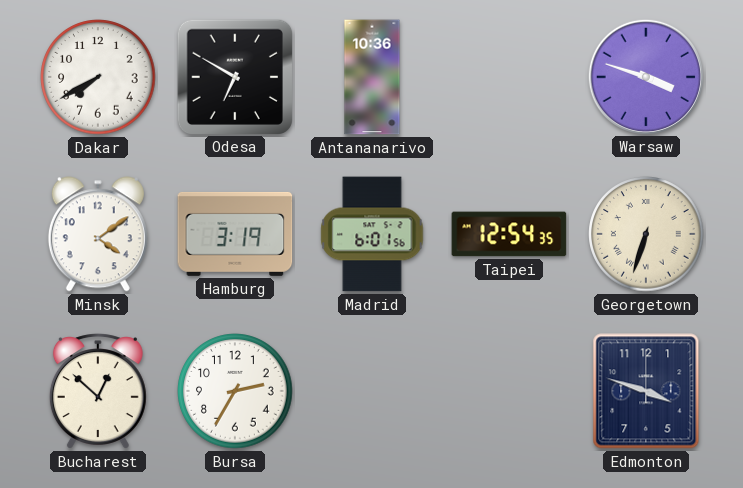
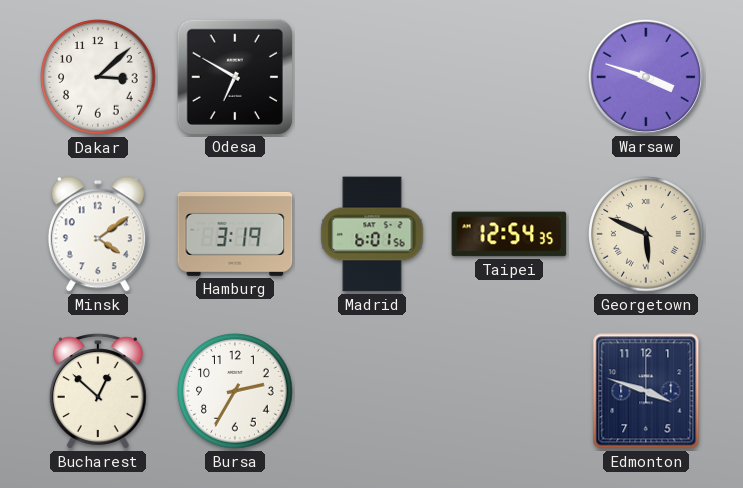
Dakar: 7:40 -> 3:08
Antananarivo: 10:36 -> none
Georgetown: 6:33 -> 5:49
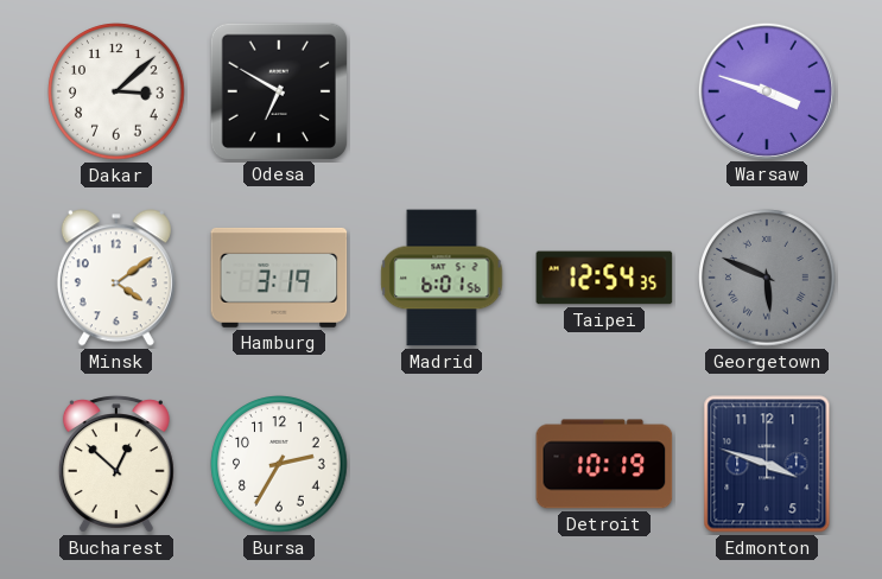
Georgetown dial: cream -> grey
Detroit: none -> 10:19
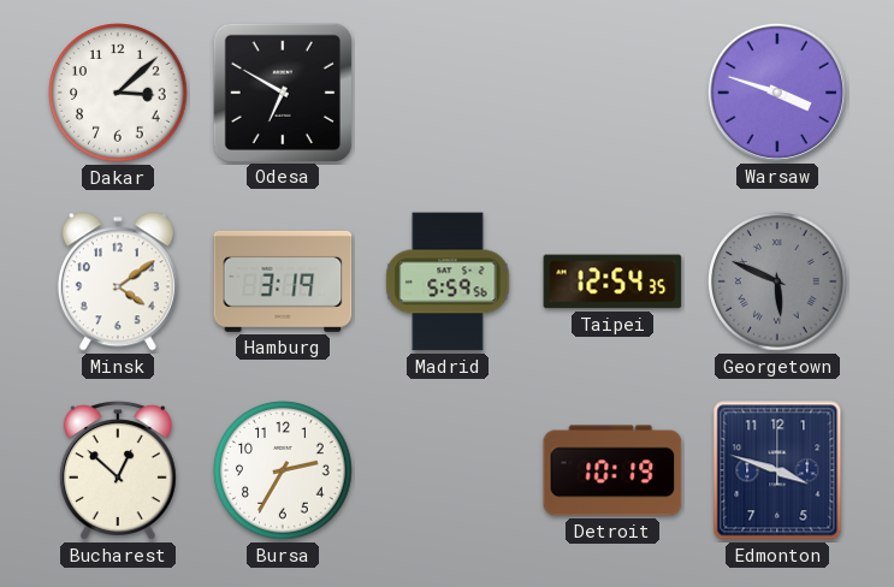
Madrid: 6:01 -> 5:59
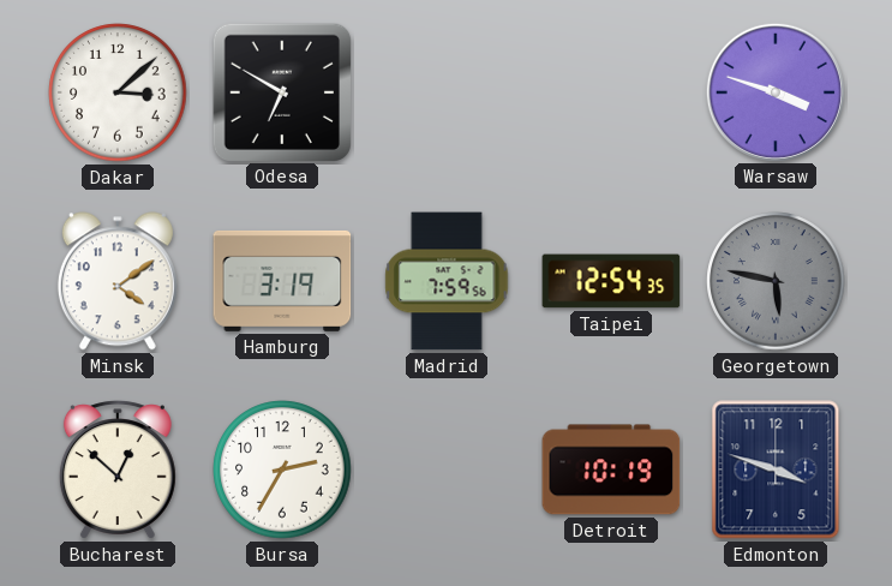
Madrid: 5:59 -> 7:59
Georgetown: 5:49 -> 5:47
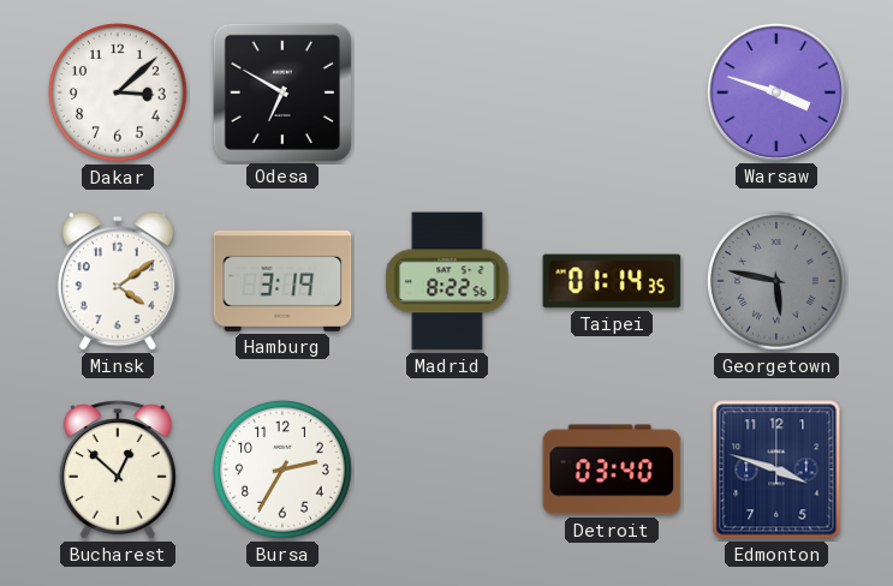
Madrid: 7:59 -> 8:22
Taipei: 12:54 -> 01:14
Detroit: 10:19 -> 03:40
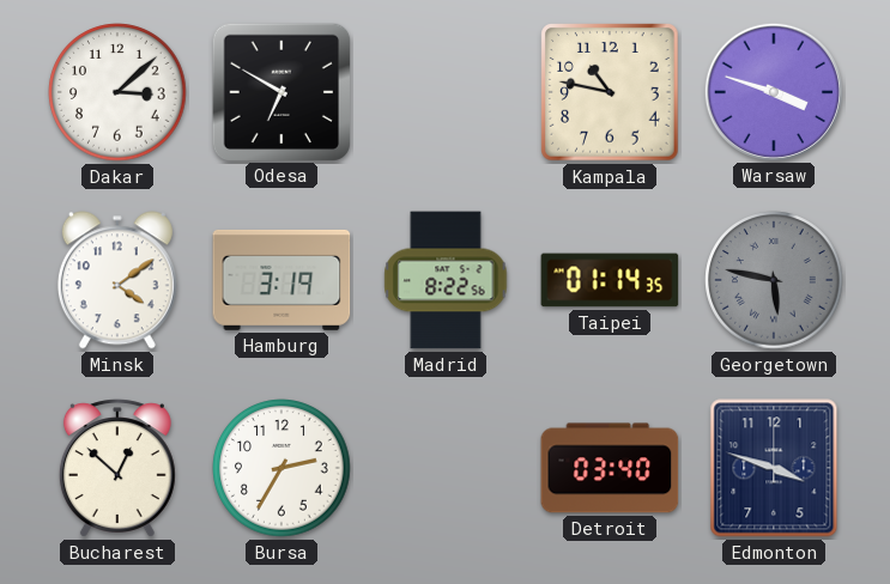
Kampala: none -> 10:47
